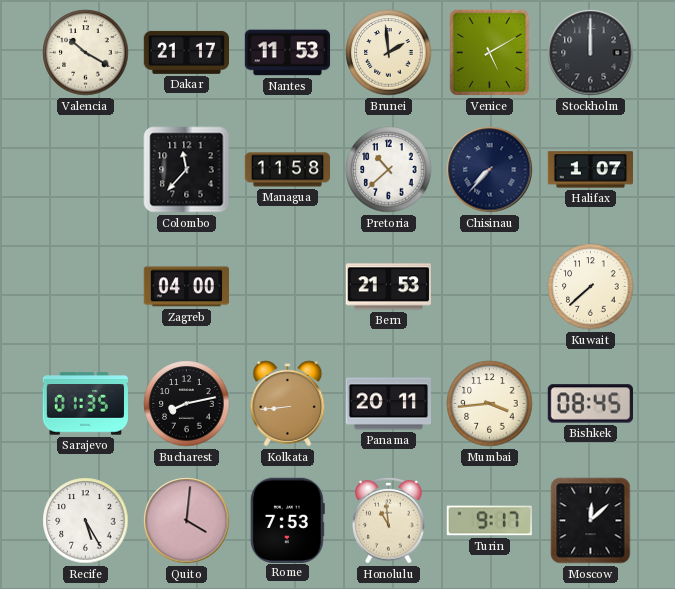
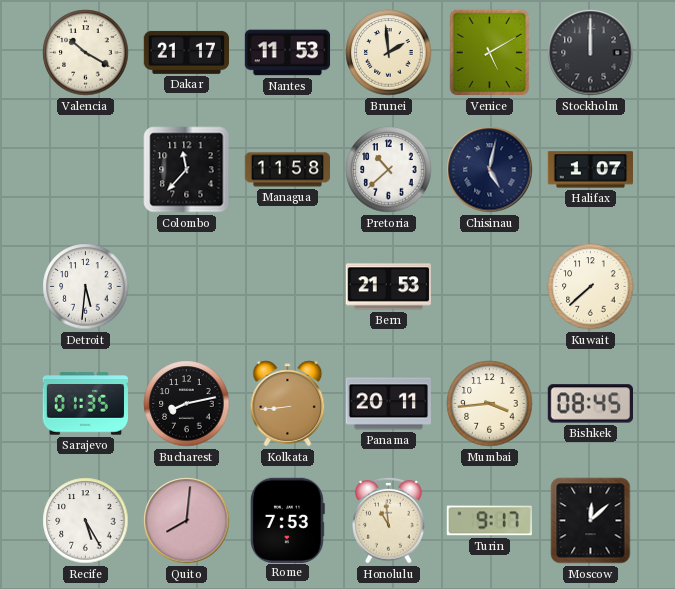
Chisinau: 7:37 -> 5:02
Detroit: none -> 5:31
Zagreb: 04:00 -> none
Quito: 4:01 -> 8:01
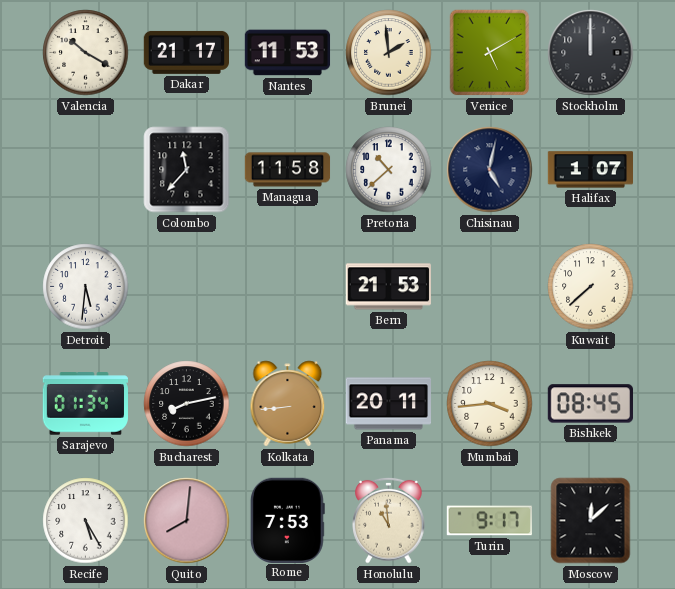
Sarajevo: 01:35 -> 01:34
